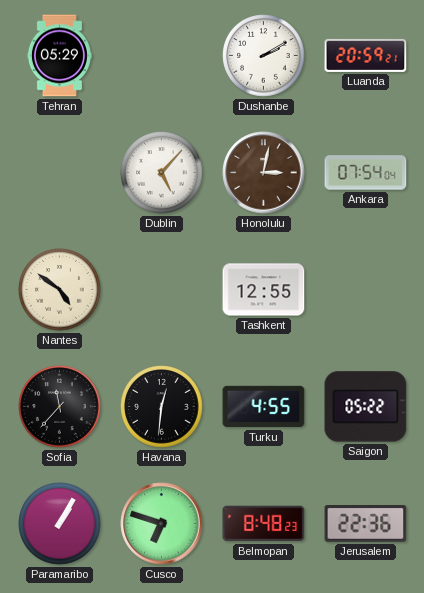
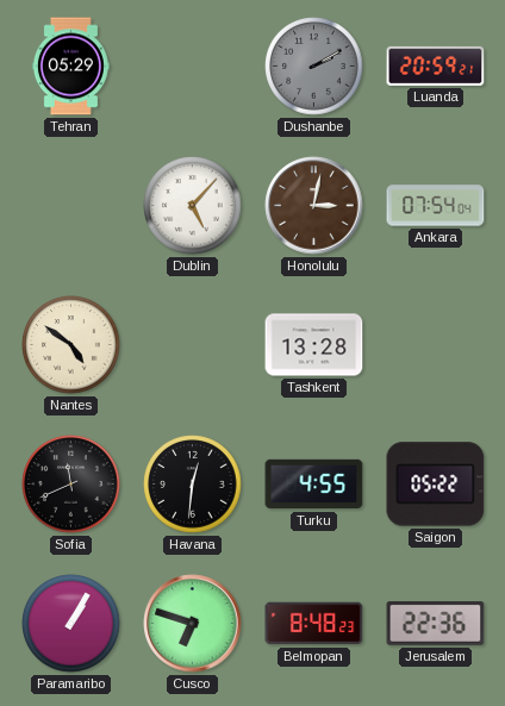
Dushanbe dial: white -> grey
Tashkent: 12:55 -> 13:28
Sofia: 11:37 -> 11:41
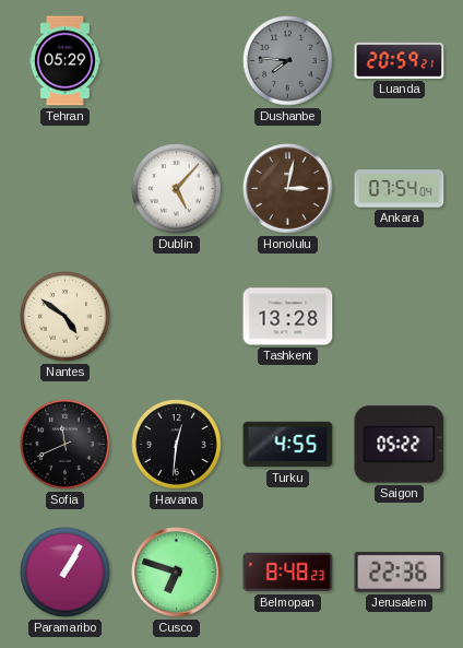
Dushanbe: 2:10 -> 7:46
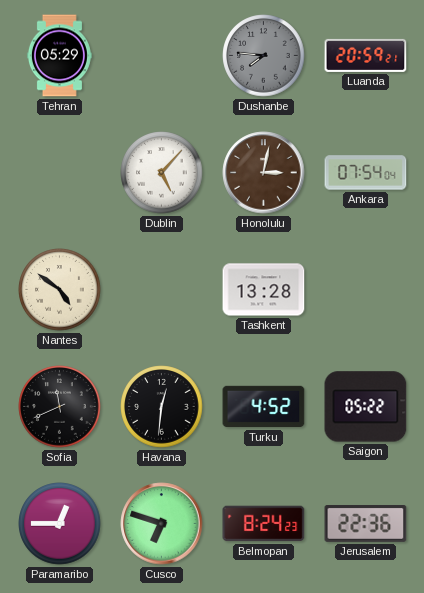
Turku: 4:55 -> 4:52
Paramaribo: 1:05 -> 12:45
Belmopan: 8:48 -> 8:24
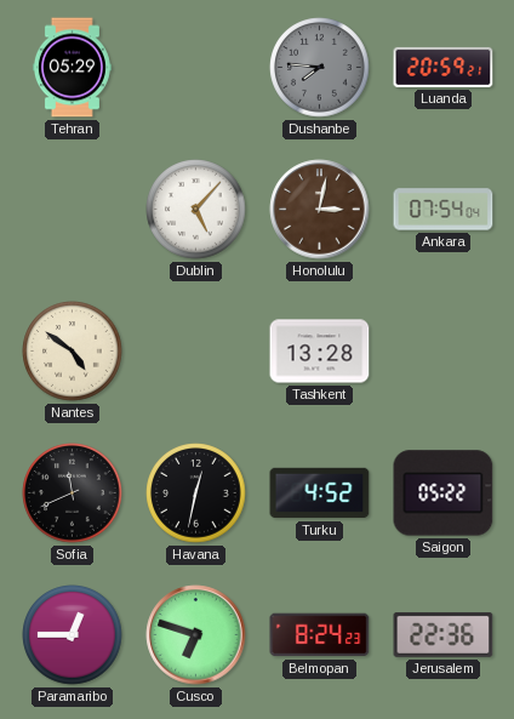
Havana: 12:31 -> 12:32
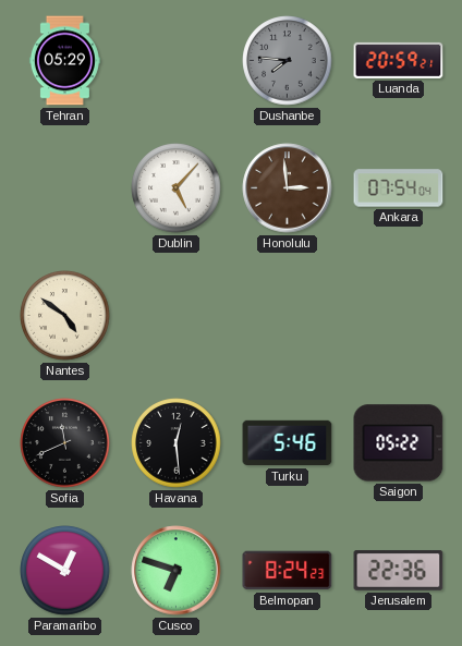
Honolulu: 3:02 -> 2:59
Tashkent: 13:28 -> none
Havana: 12:32 -> 12:29
Turku: 4:52 -> 5:46
Paramaribo: 12:45 -> 12:50
